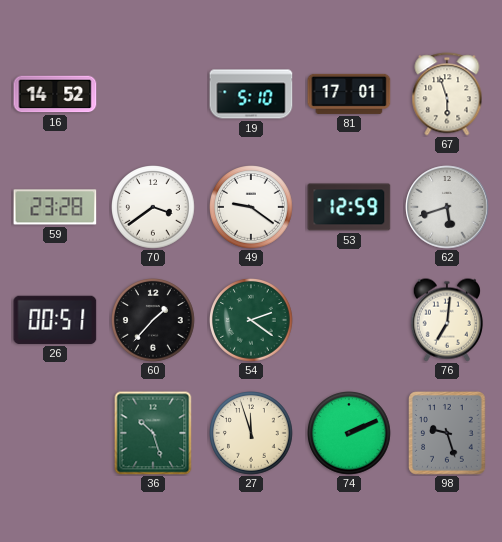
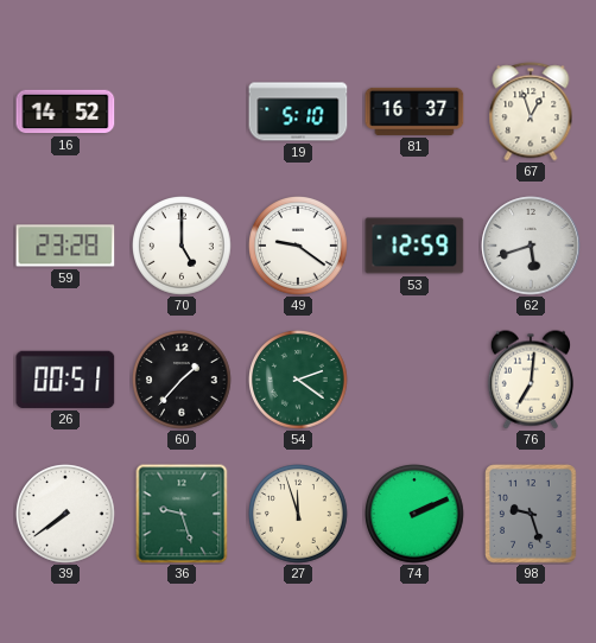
81: 17:01 -> 16:37
67: 5:57 -> 12:57
70: 3:39 -> 5:00
39: none -> 7:39
36: 10:27 -> 9:27
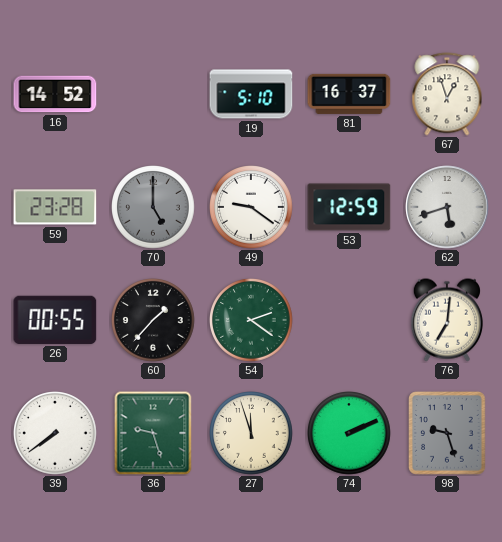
70 dial: white -> grey
26: 00:51 -> 00:55
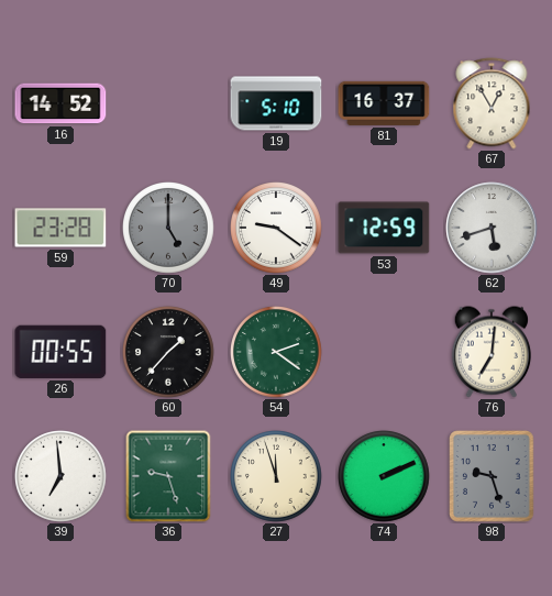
67: 12:57 -> 12:55
39: 7:39 -> 6:59
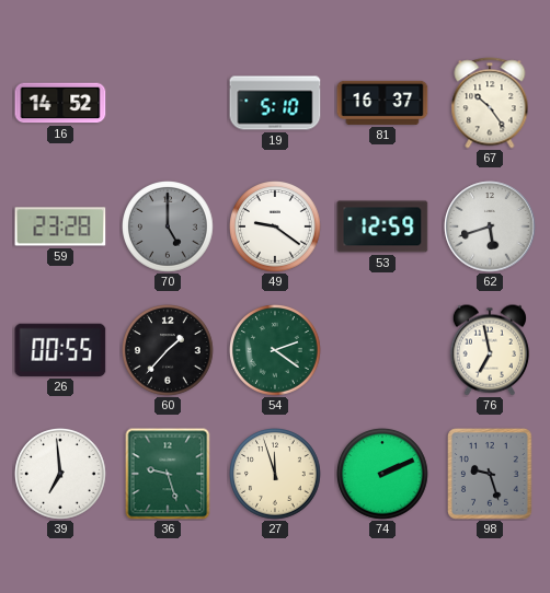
67: 12:55 -> 10:24
76: 7:01 -> 6:58
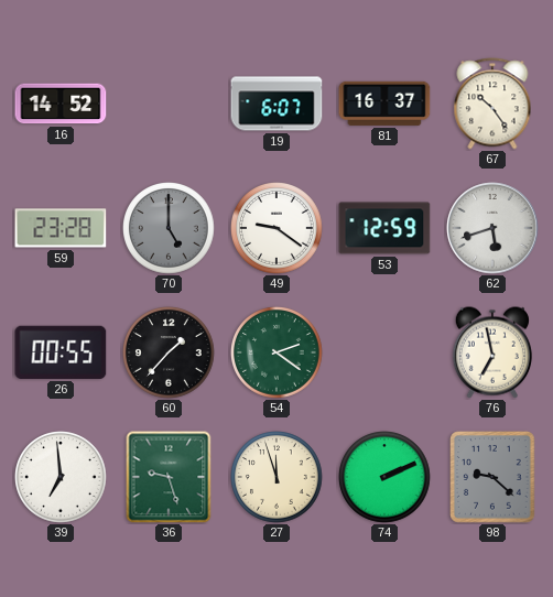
19: 5:10 -> 6:07
98: 9:27 -> 9:22
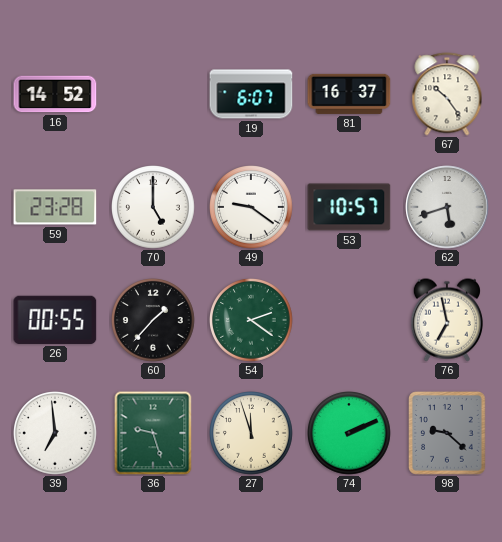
70 dial: grey -> white
53: 12:59 -> 10:57
